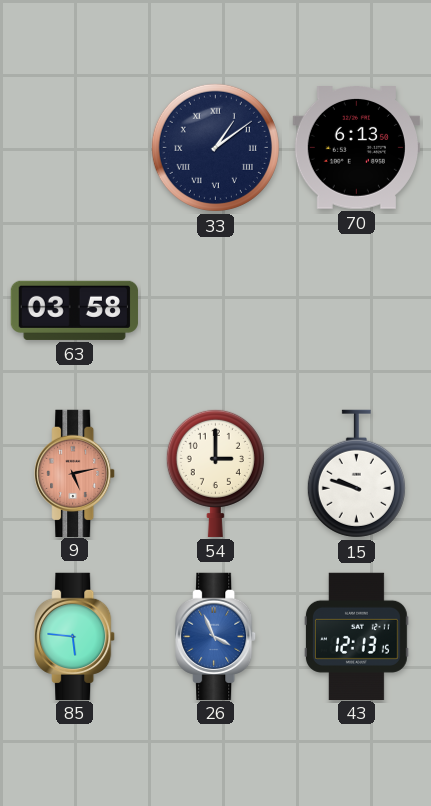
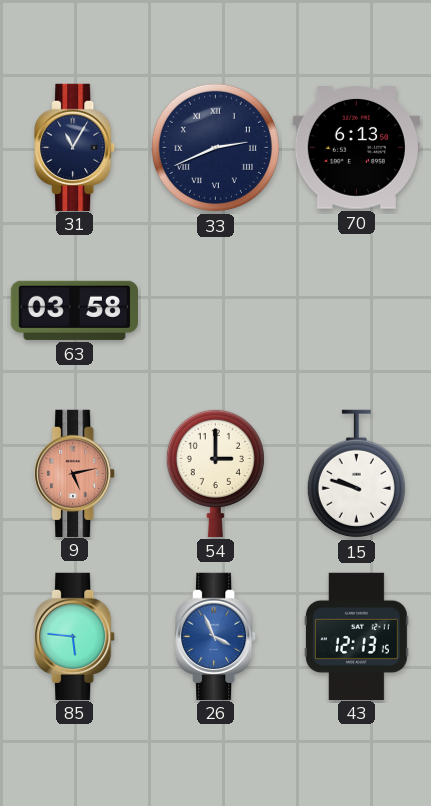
31: none -> 11:05
33: 1:09 -> 2:41
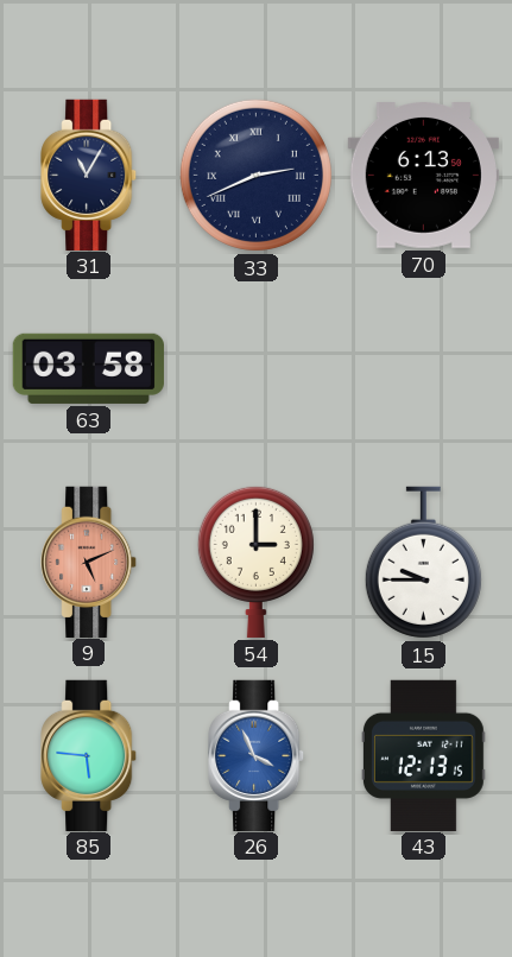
9: 5:13 -> 5:11
15: 9:48 -> 9:45
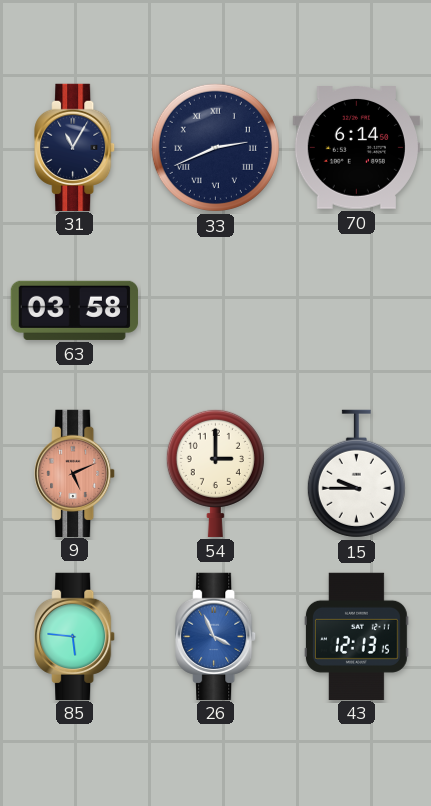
70: 6:13 -> 6:14
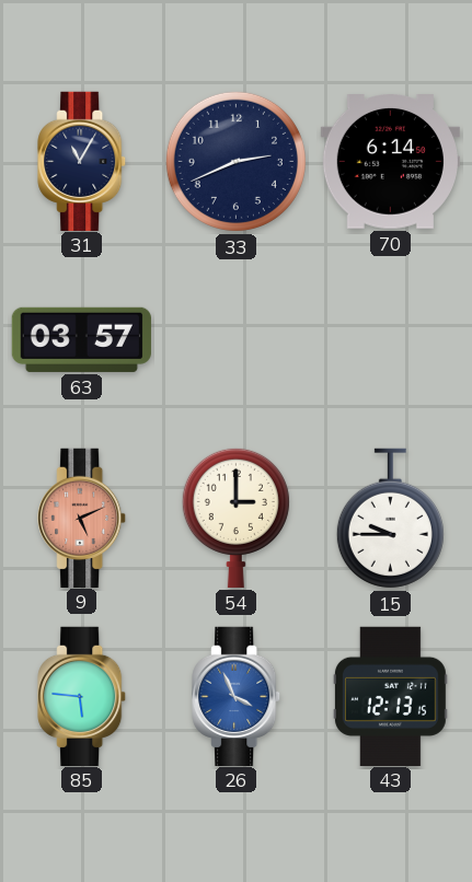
33 numerals: Roman -> Arabic
63: 03:58 -> 03:57
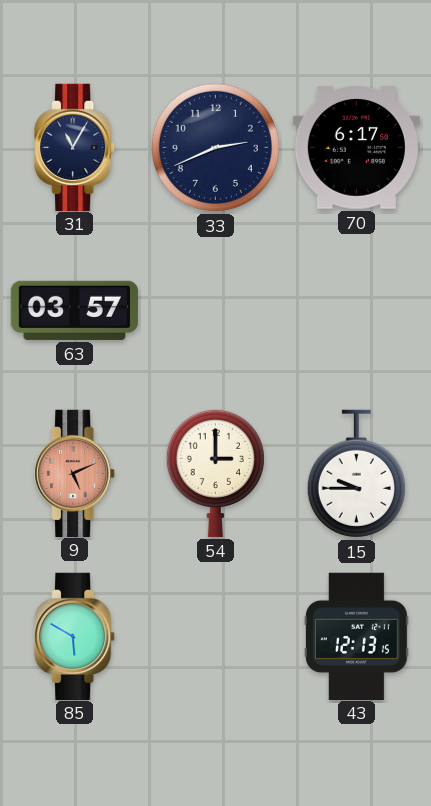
70: 6:14 -> 6:17
85: 5:46 -> 5:50
26: 3:56 -> none
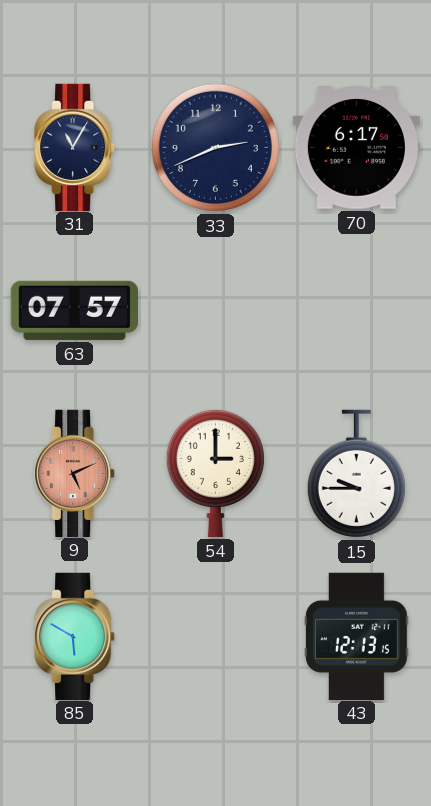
63: 03:57 -> 07:57
